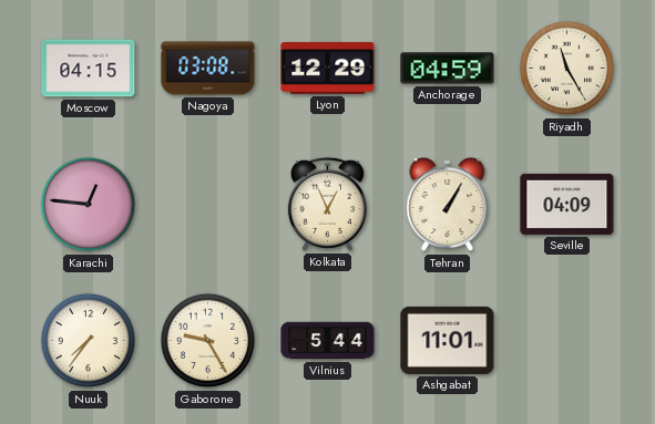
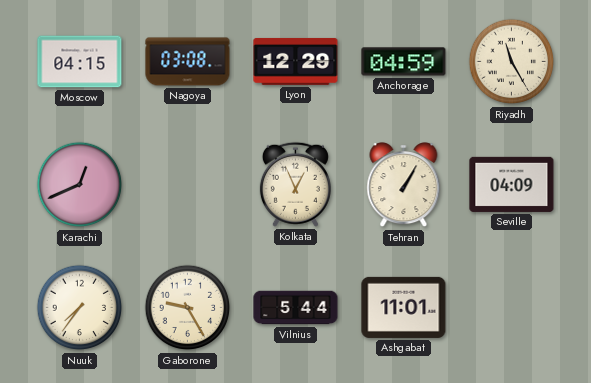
Karachi: 12:46 -> 12:41
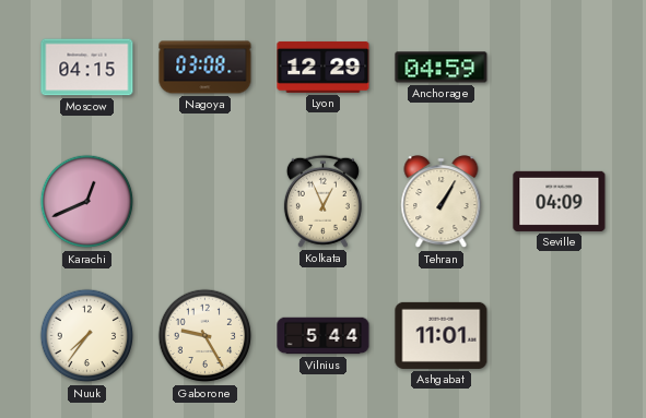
Riyadh: 11:25 -> none
